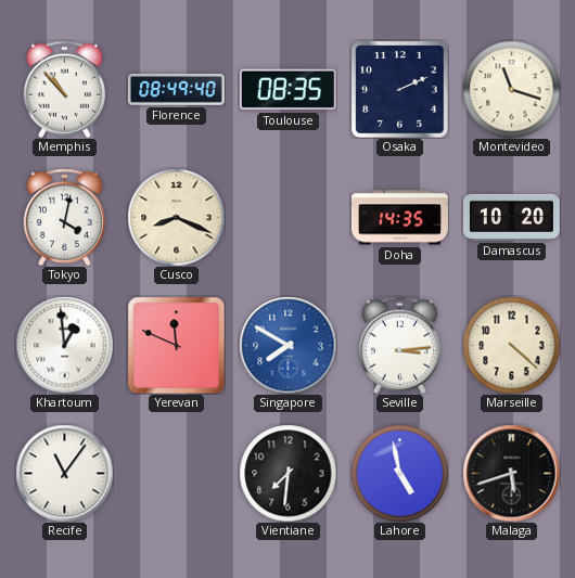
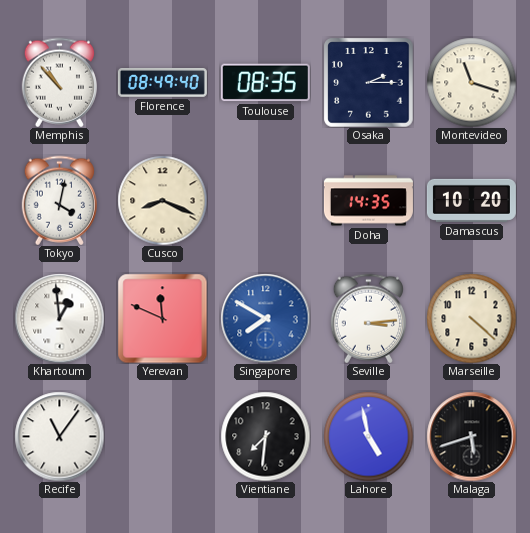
Osaka: 2:11 -> 2:15
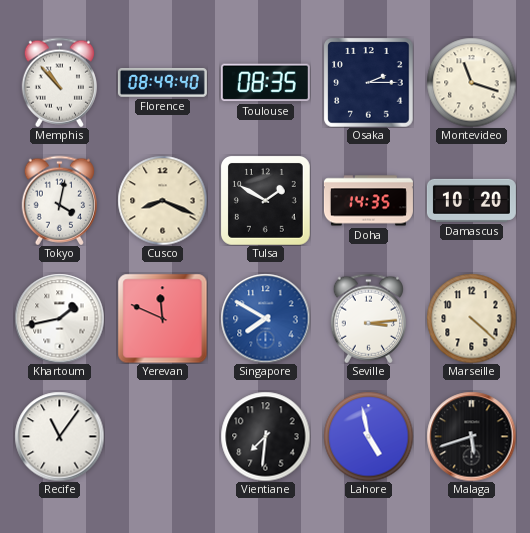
Tulsa: none -> 1:50
Khartoum: 12:59 -> 1:43
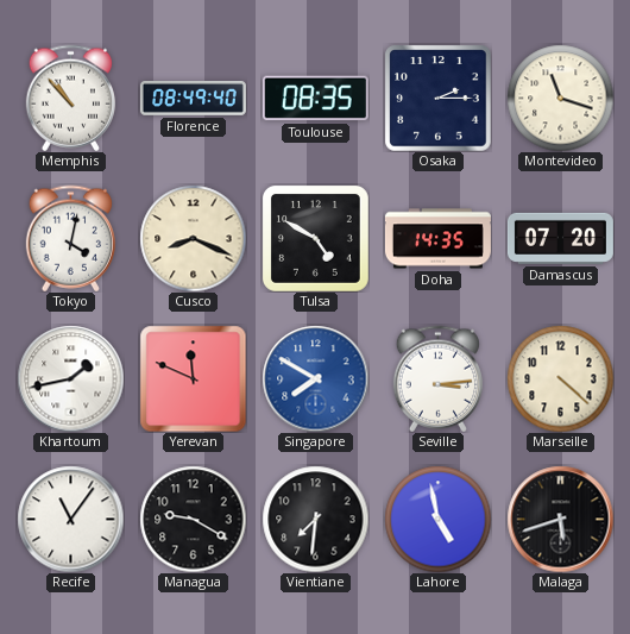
Tulsa: 1:50 -> 4:50
Damascus: 10:20 -> 07:20
Managua: none -> 9:20
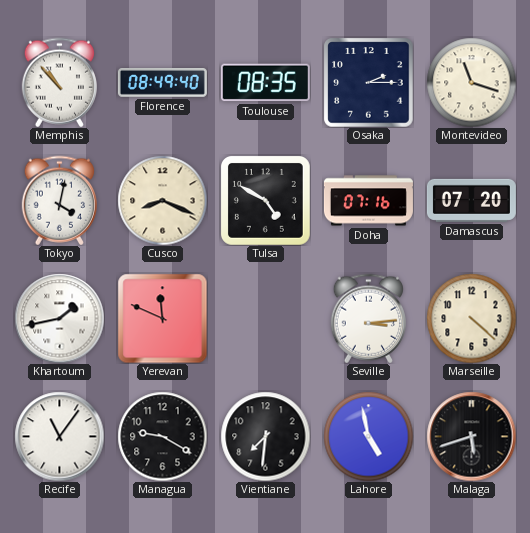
Doha: 14:35 -> 07:16
Singapore: 7:50 -> none
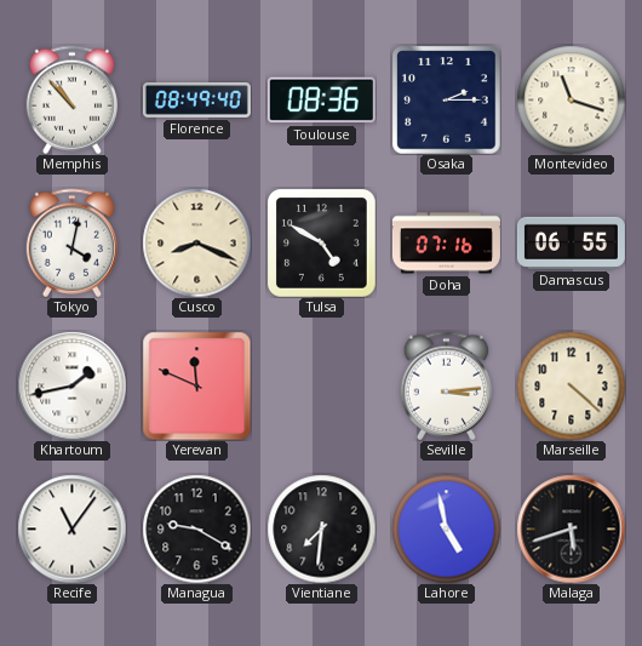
Toulouse: 08:35 -> 08:36
Damascus: 07:20 -> 06:55
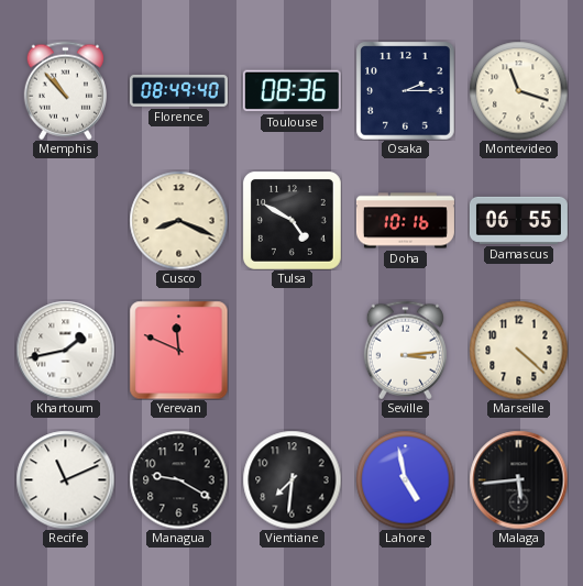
Tokyo: 4:02 -> none
Doha: 07:16 -> 10:16
Recife: 11:06 -> 11:11
Malaga: 5:42 -> 5:44
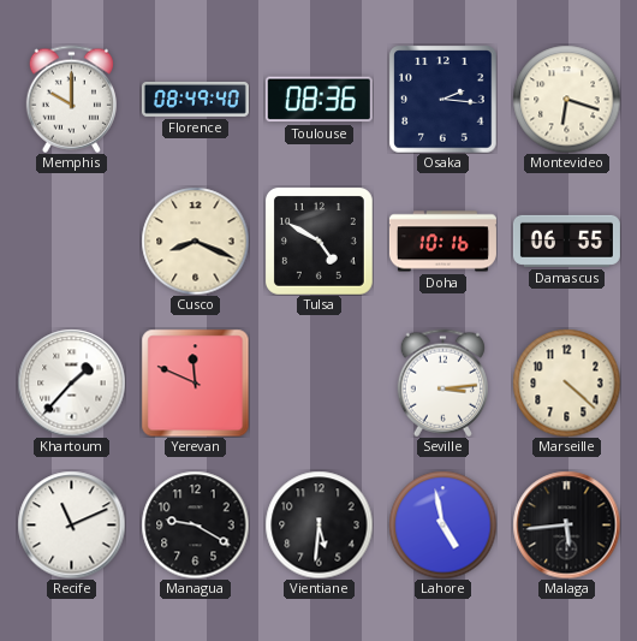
Memphis: 10:53 -> 10:00
Osaka: 2:15 -> 2:16
Montevideo: 11:18 -> 6:18
Khartoum: 1:43 -> 1:37
Vientiane: 7:31 -> 5:31
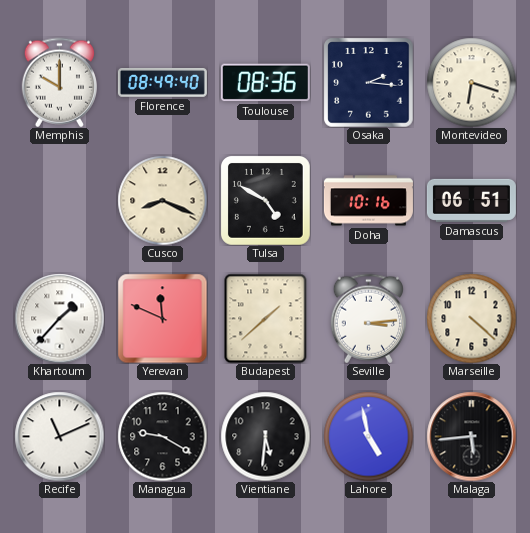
Damascus: 06:55 -> 06:51
Budapest: none -> 1:38
